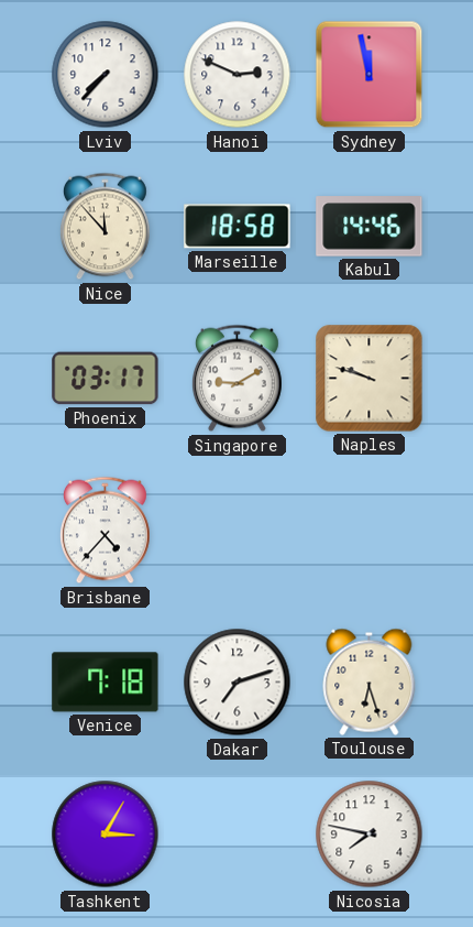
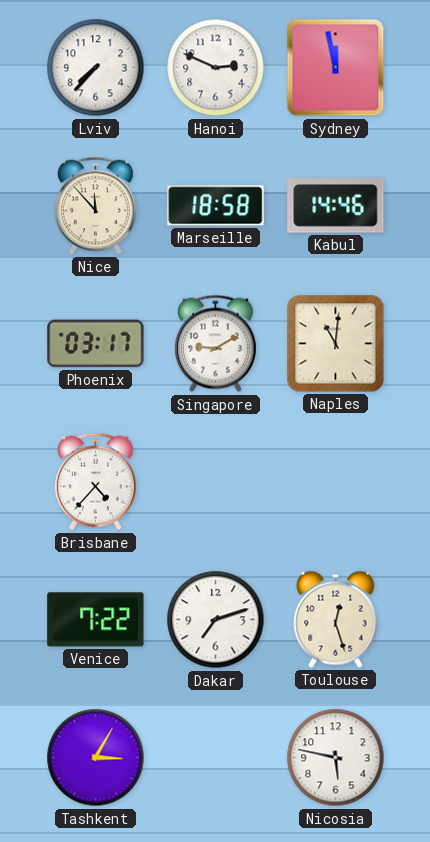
Naples: 9:48 -> 11:01
Venice: 7:18 -> 7:22
Toulouse: 6:27 -> 12:27
Nicosia: 7:47 -> 5:47
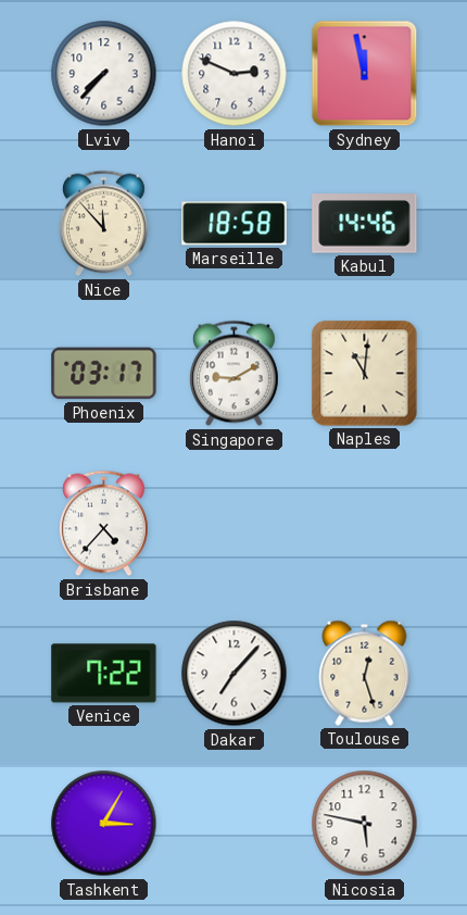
Dakar: 7:12 -> 7:07
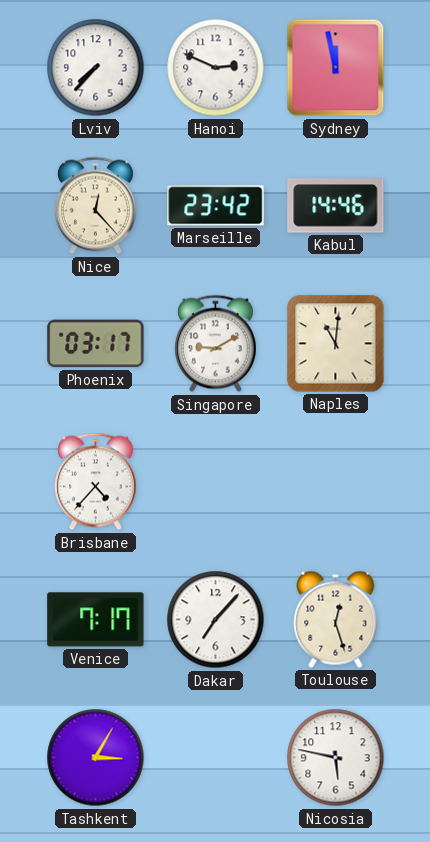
Nice: 11:53 -> 12:23
Marseille: 18:58 -> 23:42
Venice: 7:22 -> 7:17
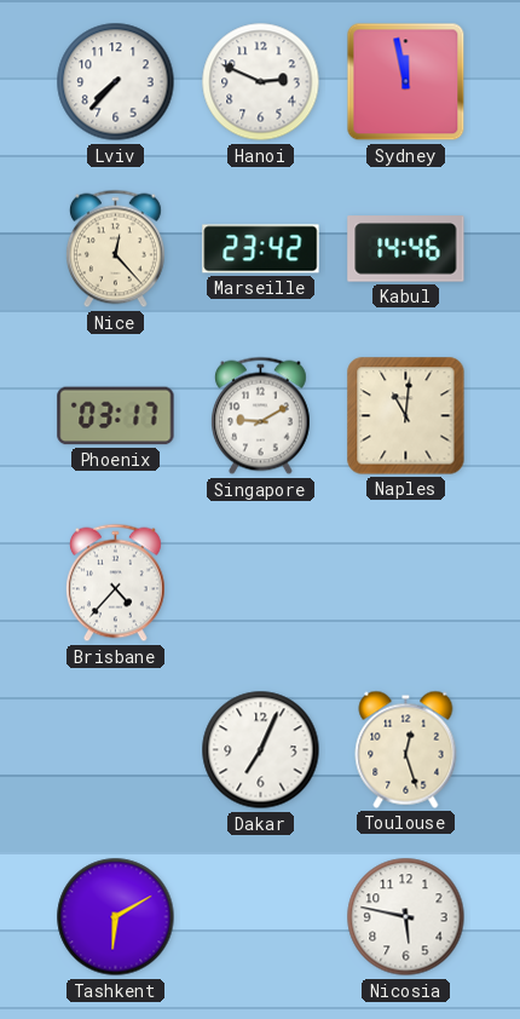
Venice: 7:17 -> none
Dakar: 7:07 -> 7:04
Tashkent: 3:05 -> 6:10
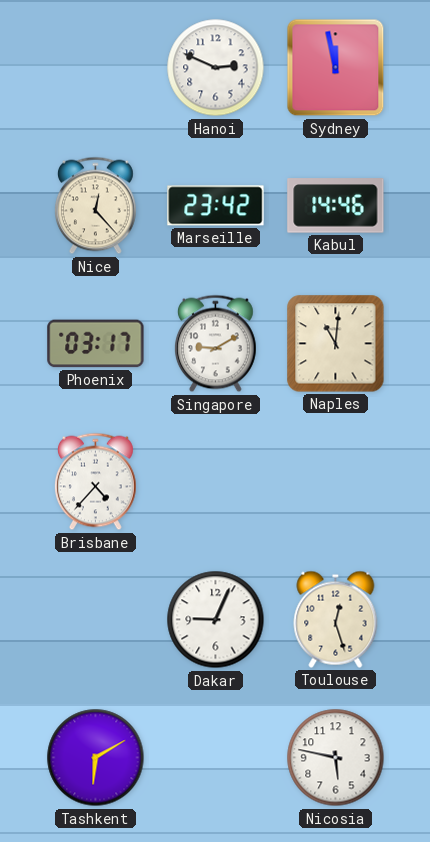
Lviv: 7:37 -> none
Dakar: 7:04 -> 9:04
